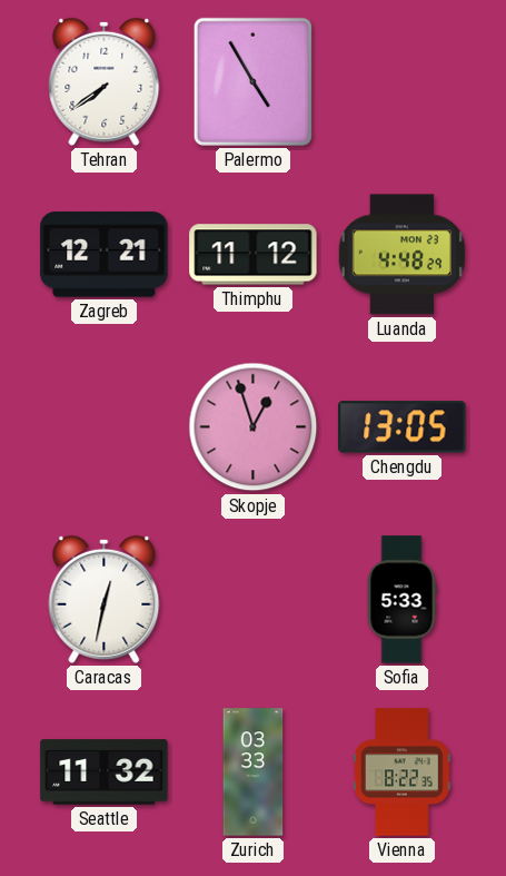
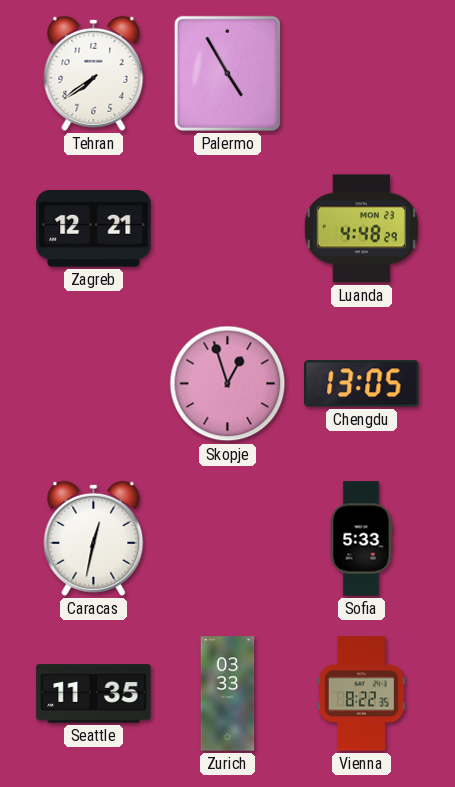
Thimphu: 11:12 -> none
Seattle: 11:32 -> 11:35
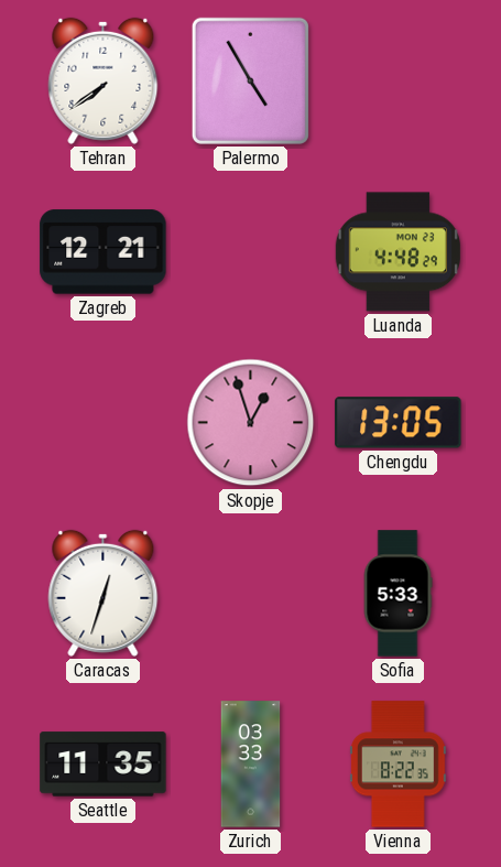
Caracas: 12:32 -> 12:33
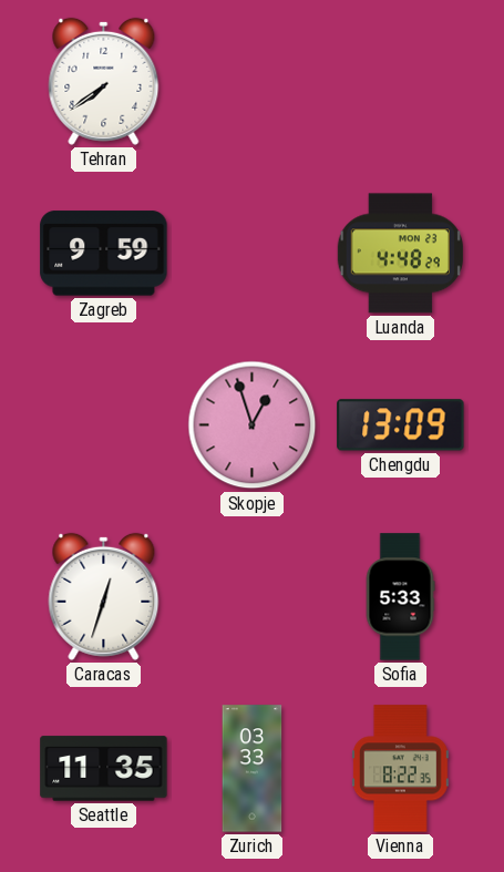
Palermo: 4:55 -> none
Zagreb: 12:21 -> 9:59
Chengdu: 13:05 -> 13:09
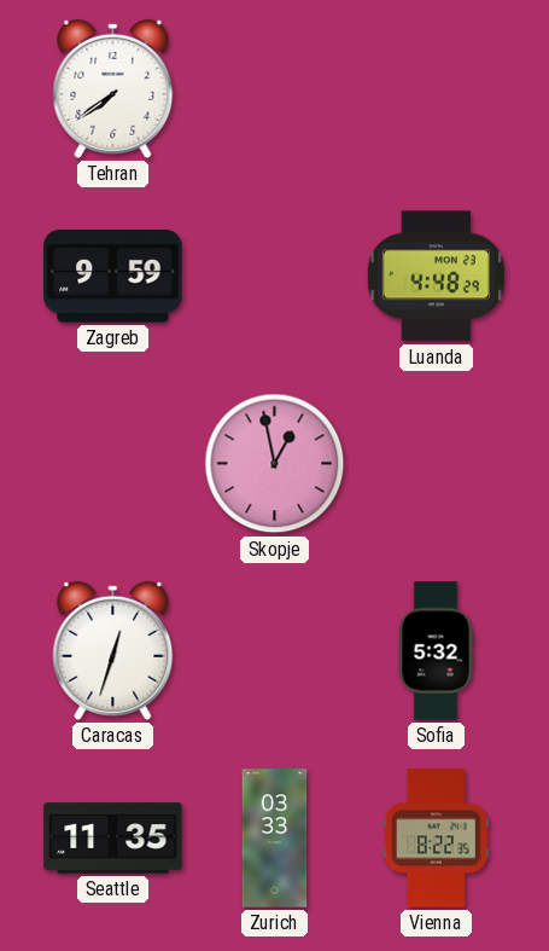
Skopje: 12:57 -> 12:58
Chengdu: 13:09 -> none
Sofia: 5:33 -> 5:32
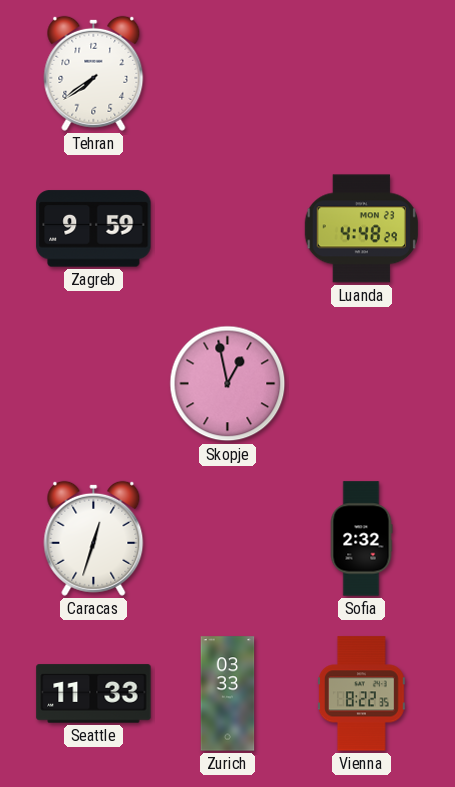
Sofia: 5:32 -> 2:32
Seattle: 11:35 -> 11:33
